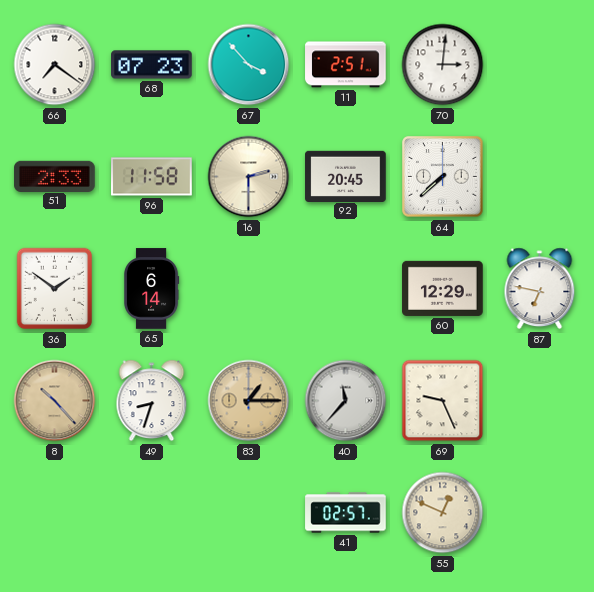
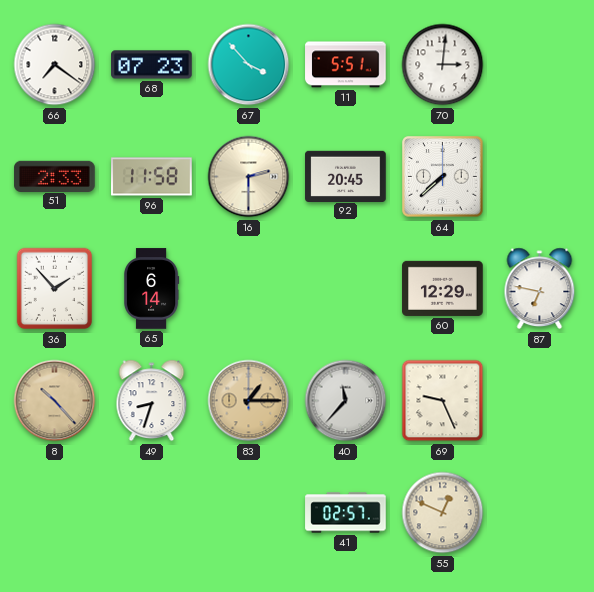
11: 2:51 -> 5:51
36: 1:51 -> 1:53
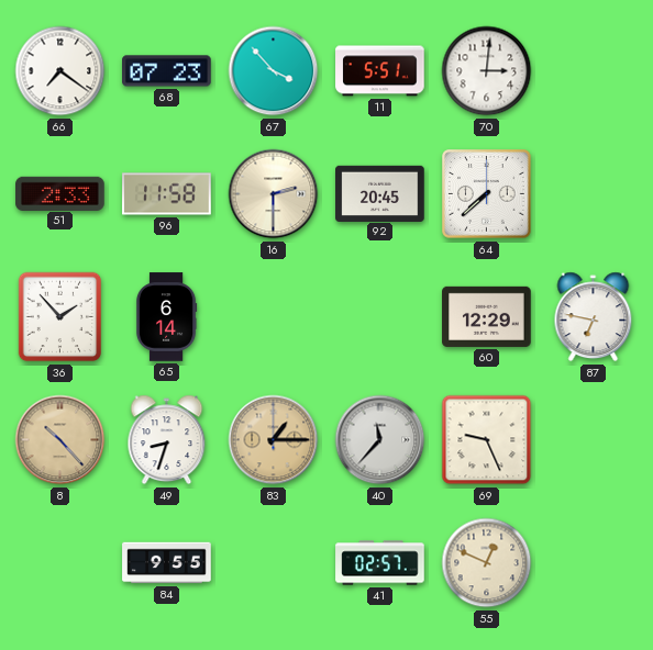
84: none -> 9:55
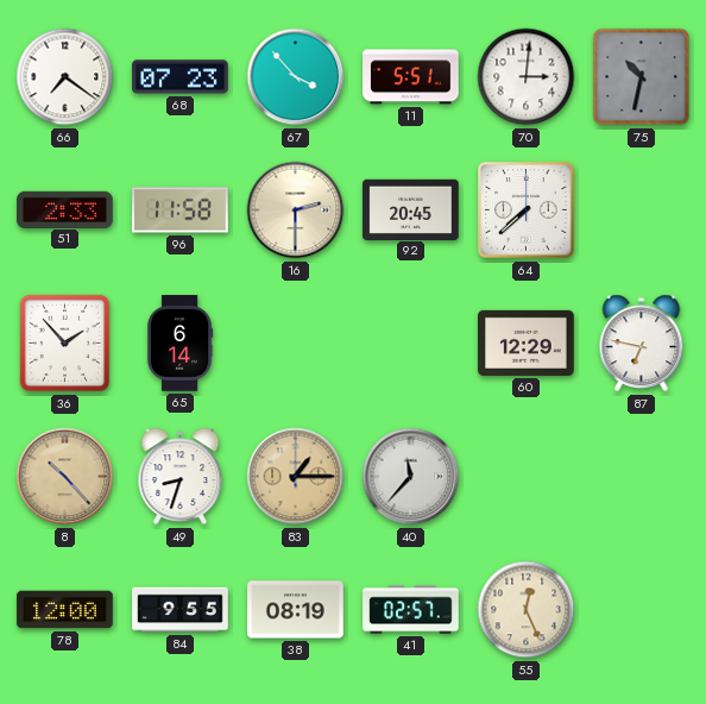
75: none -> 10:32
69: 9:26 -> none
78: none -> 12:00
38: none -> 08:19
55: 12:49 -> 12:26
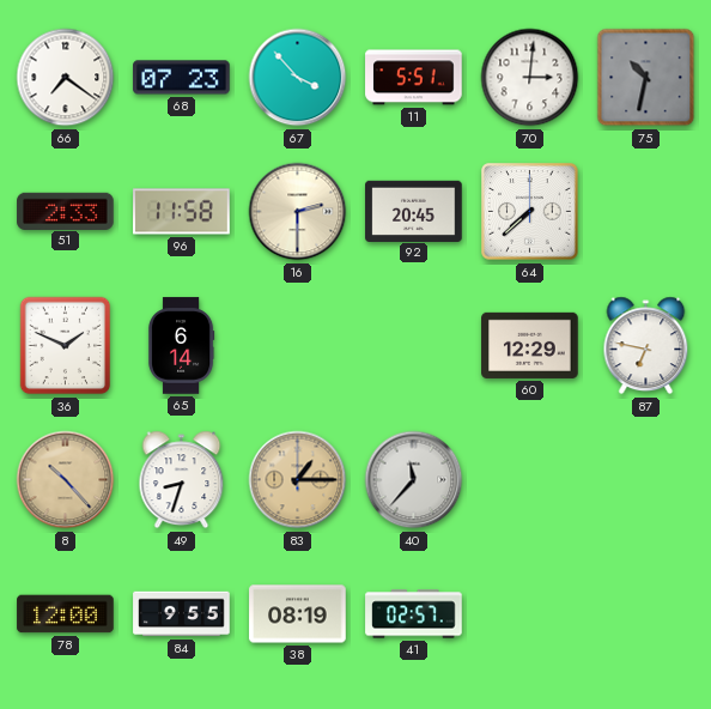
36: 1:53 -> 1:49
55: 12:26 -> none
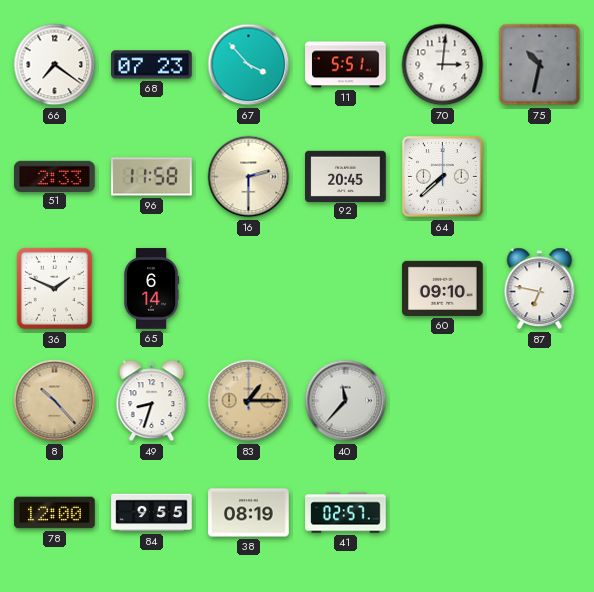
60: 12:29 -> 09:10
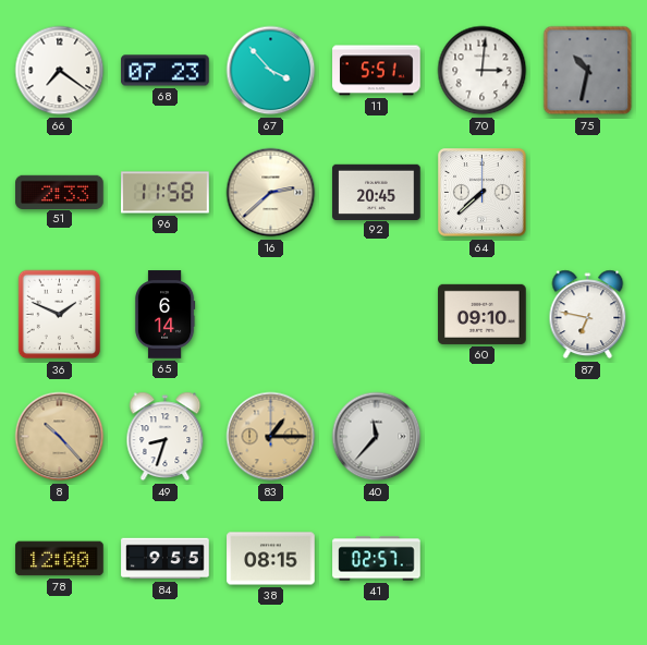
16: 2:30 -> 2:38
38: 08:19 -> 08:15
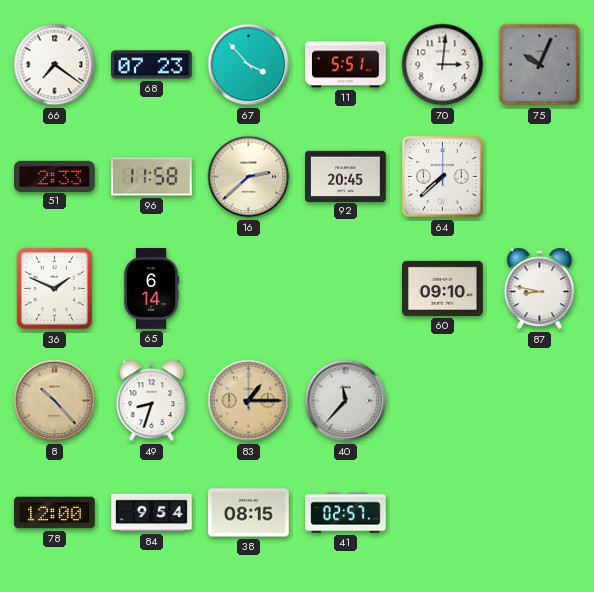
75: 10:32 -> 10:04
87: 6:47 -> 8:47
84: 9:55 -> 9:54
